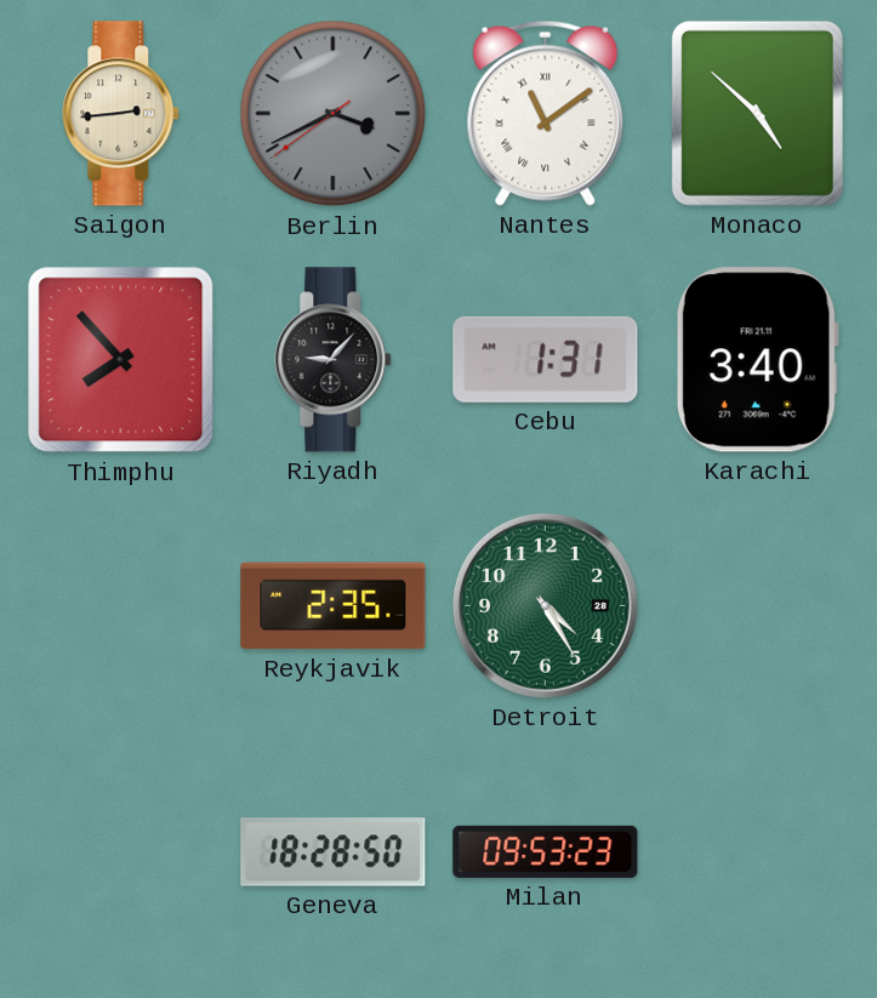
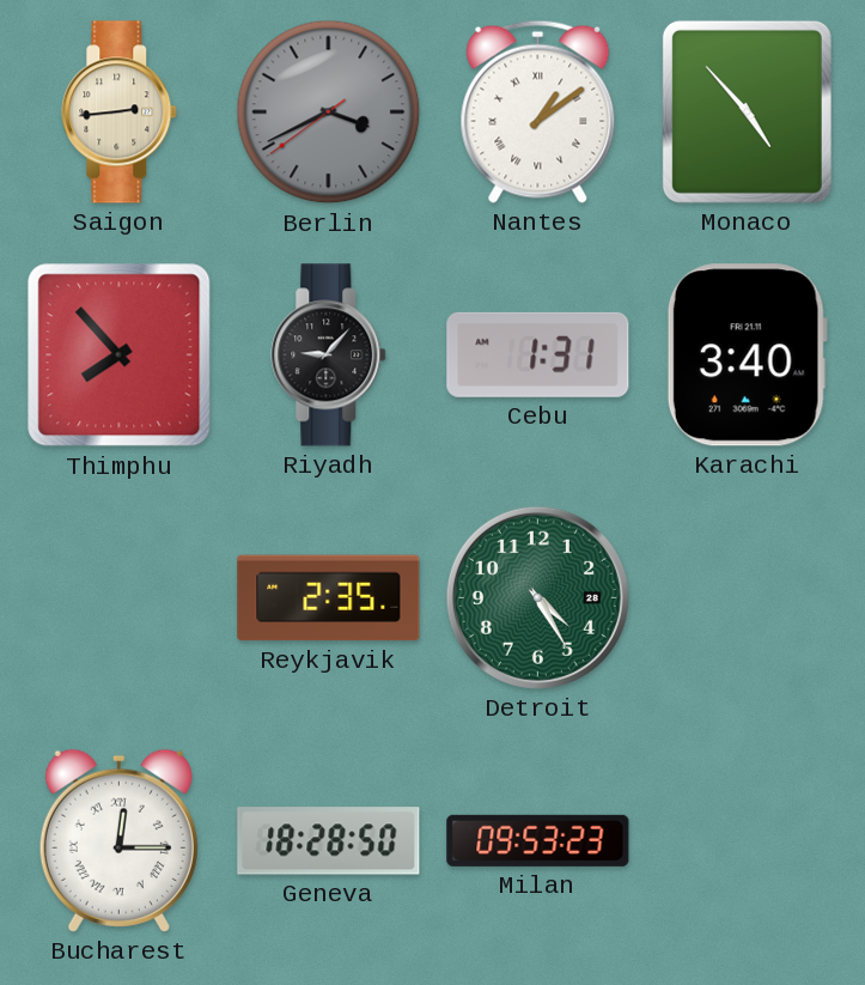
Nantes: 11:09 -> 1:09
Monaco: 4:52 -> 4:53
Bucharest: none -> 12:15
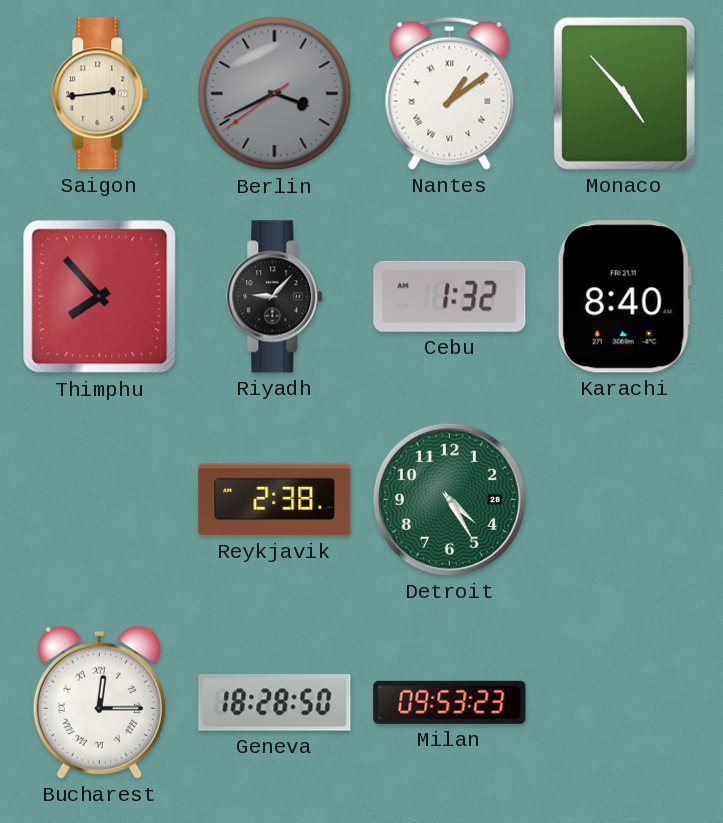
Cebu: 1:31 -> 1:32
Karachi: 3:40 -> 8:40
Reykjavik: 2:35 -> 2:38
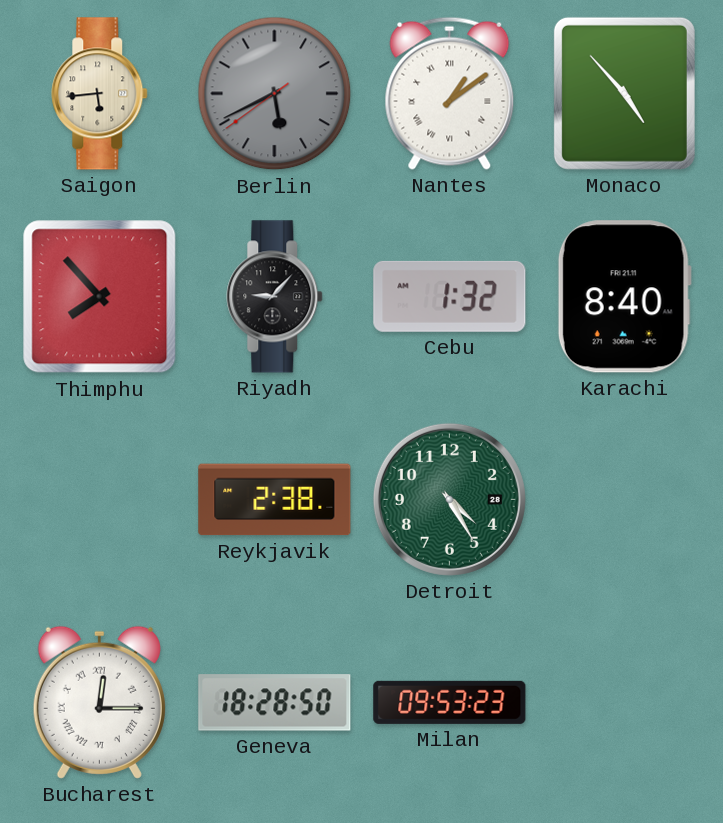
Saigon: 2:44 -> 5:44
Berlin: 3:40 -> 5:40
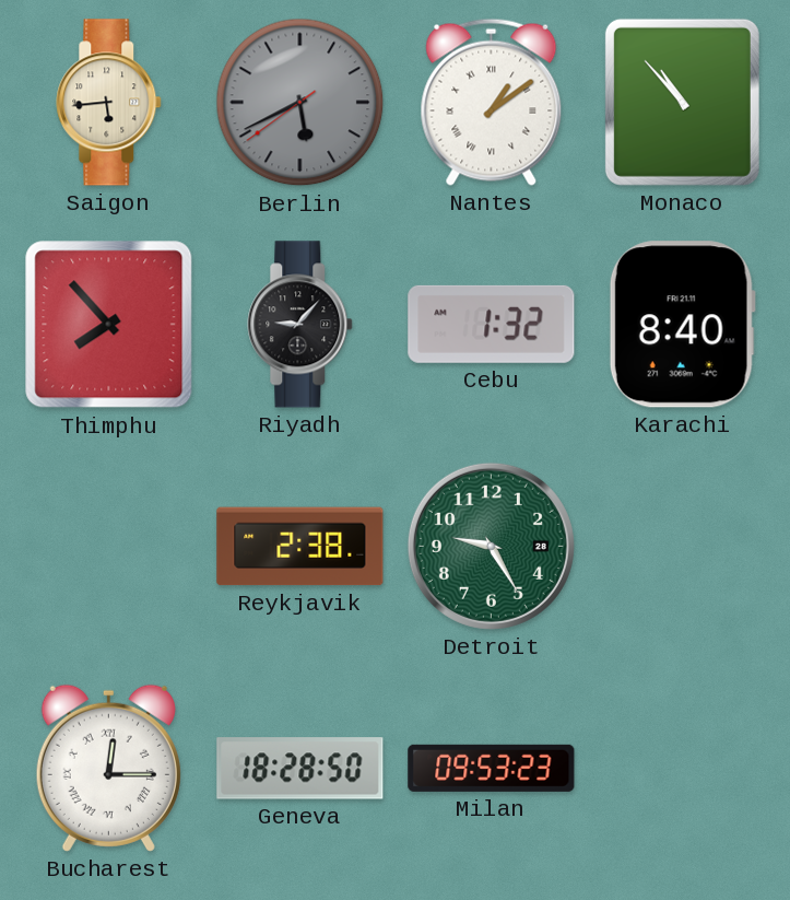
Monaco: 4:53 -> 10:53
Detroit: 4:25 -> 9:25
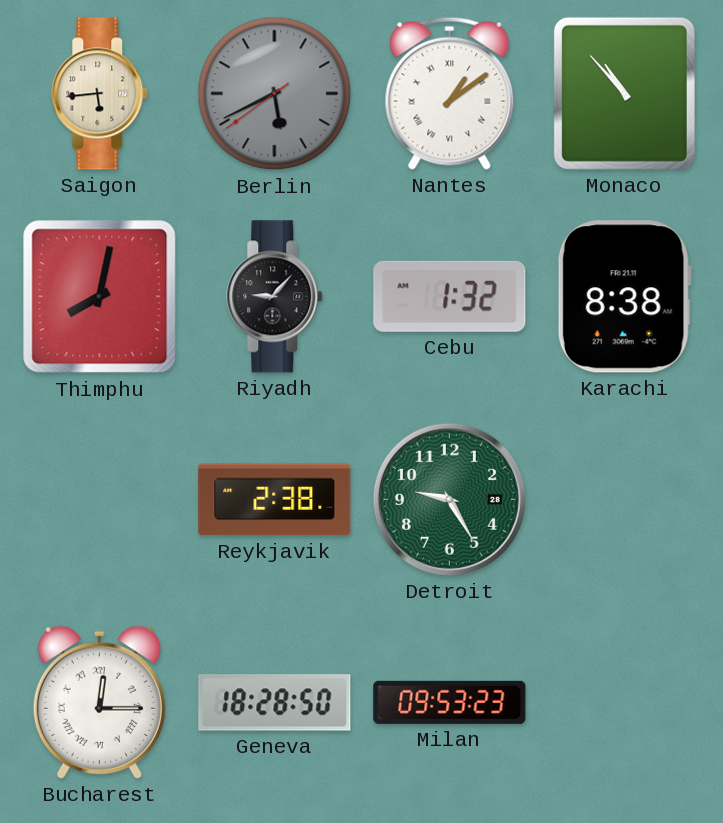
Thimphu: 7:53 -> 8:02
Karachi: 8:40 -> 8:38
